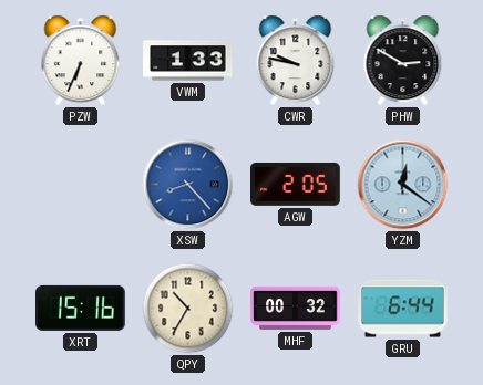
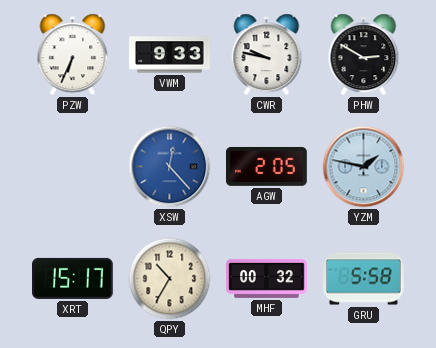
VWM: 1:33 -> 9:33
XSW: 8:23 -> 12:23
YZM: 12:21 -> 1:47
XRT: 15:16 -> 15:17
GRU: 6:44 -> 5:58
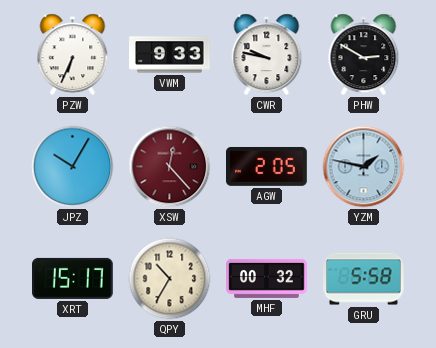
JPZ: none -> 10:05
XSW dial: blue -> burgundy
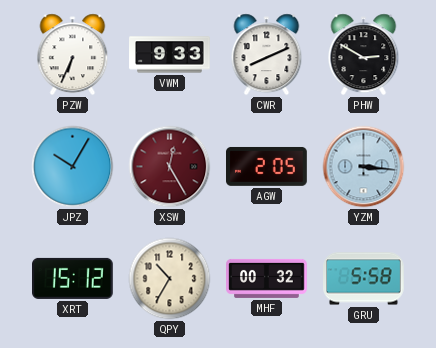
CWR: 9:47 -> 8:11
XSW: 12:23 -> 12:25
YZM: 1:47 -> 3:16
XRT: 15:17 -> 15:12
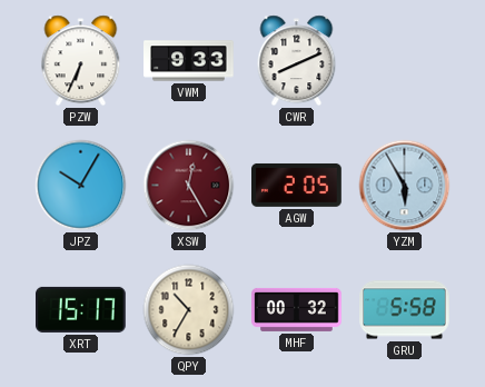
PHW: 2:50 -> none
YZM: 3:16 -> 5:55
XRT: 15:12 -> 15:17
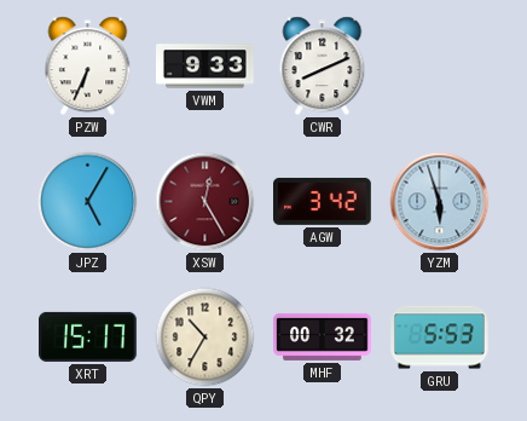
JPZ: 10:05 -> 5:05
AGW: 2:05 -> 3:42
YZM: 5:55 -> 5:57
GRU: 5:58 -> 5:53
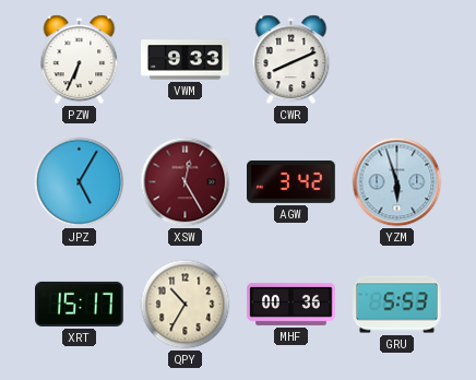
MHF: 00:32 -> 00:36
